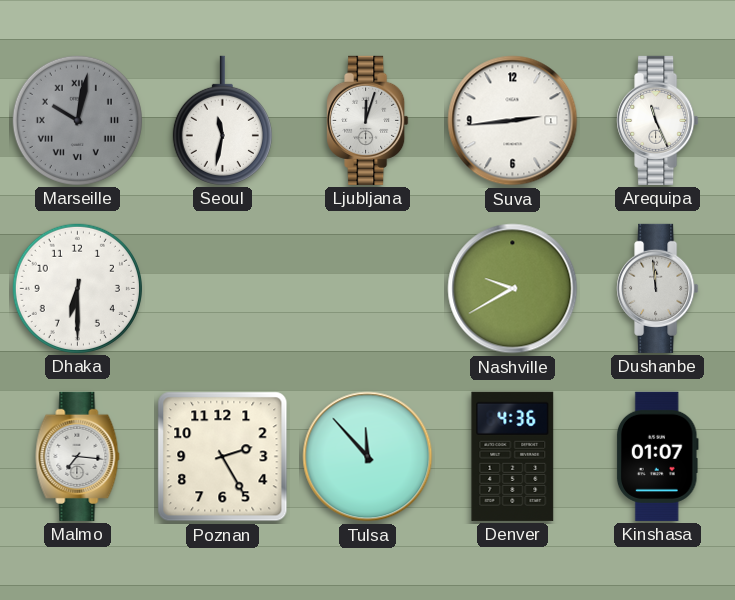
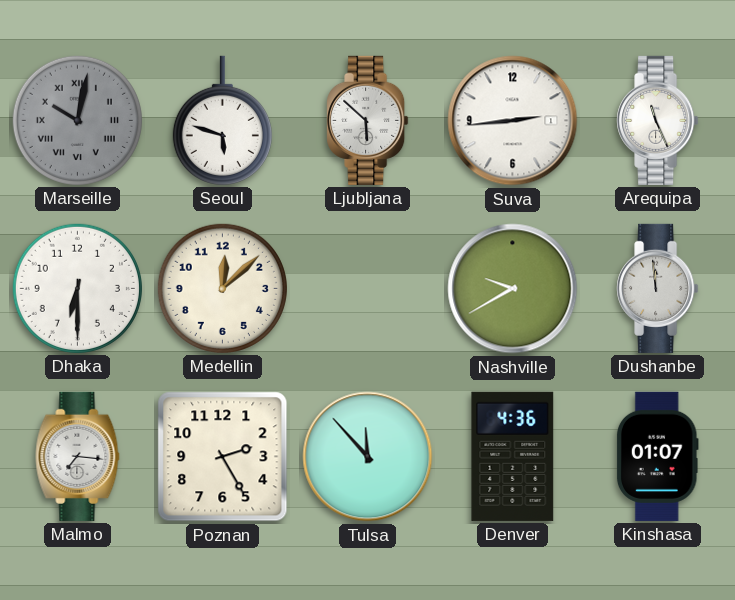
Seoul: 11:32 -> 5:48
Ljubljana: 12:03 -> 5:52
Medellin: none -> 12:08
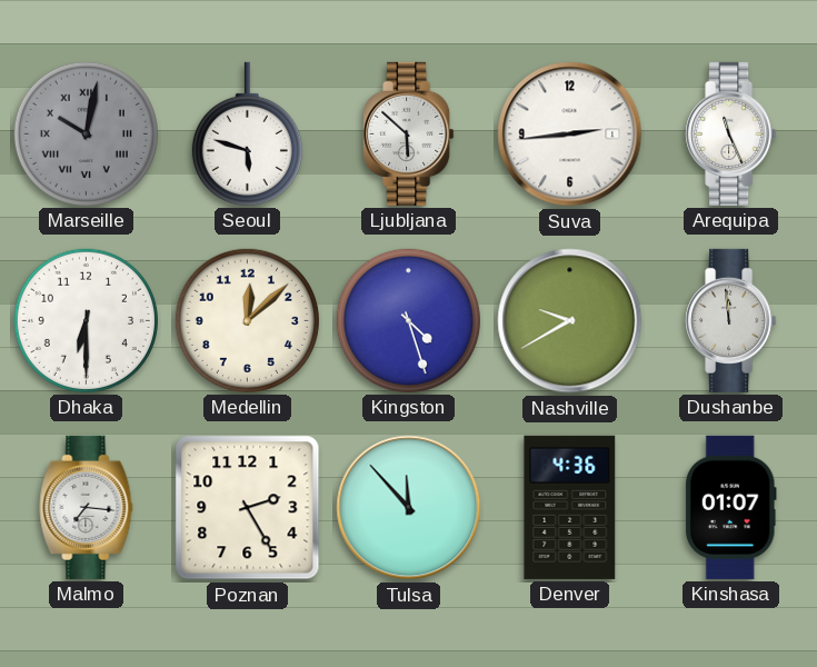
Kingston: none -> 4:27
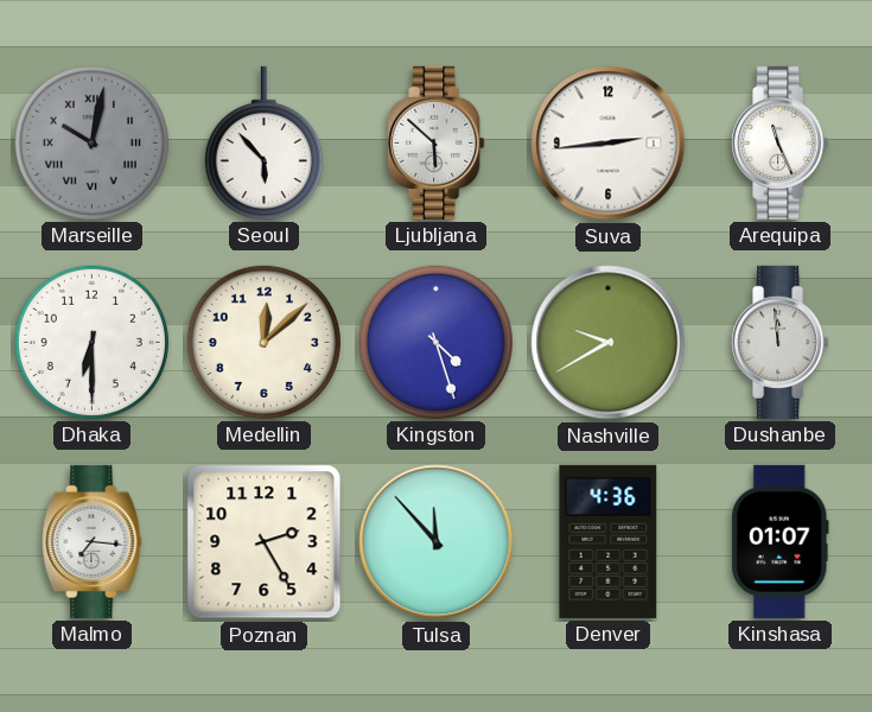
Seoul: 5:48 -> 5:53
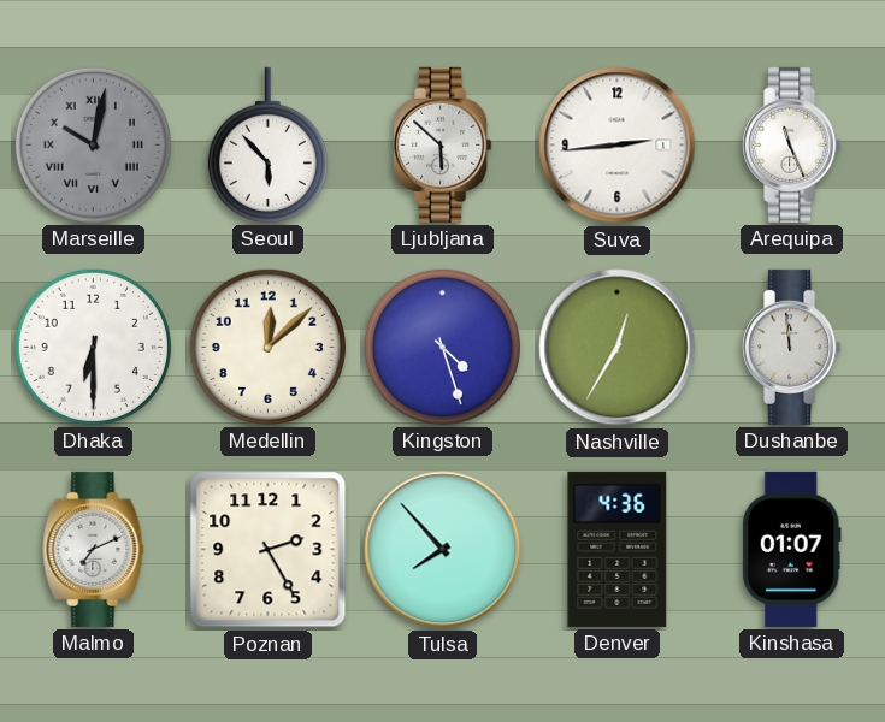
Nashville: 9:40 -> 12:35
Malmo: 7:16 -> 7:11
Tulsa: 11:53 -> 7:53
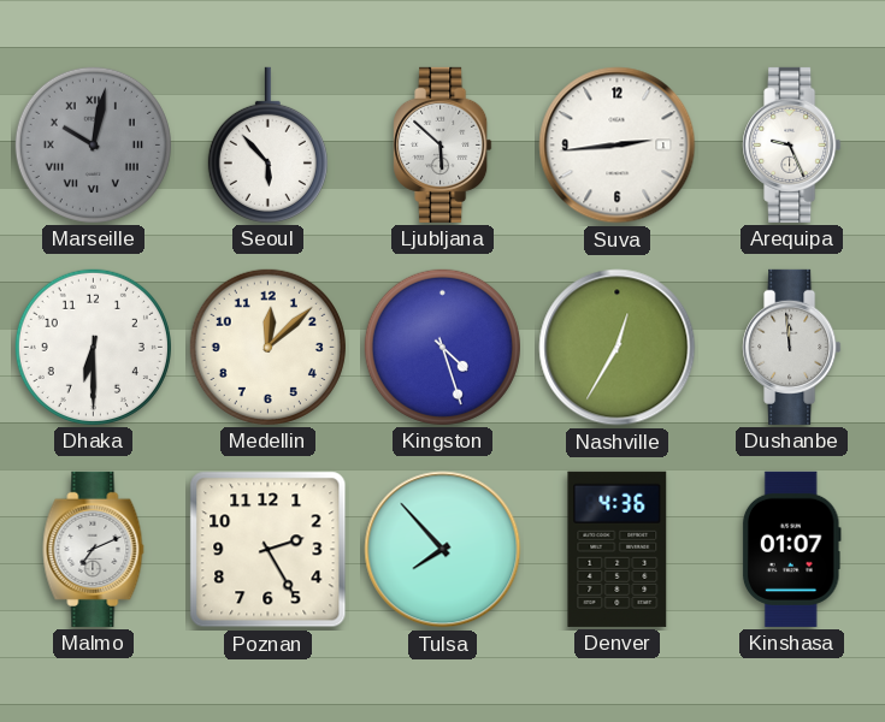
Arequipa: 11:26 -> 9:26
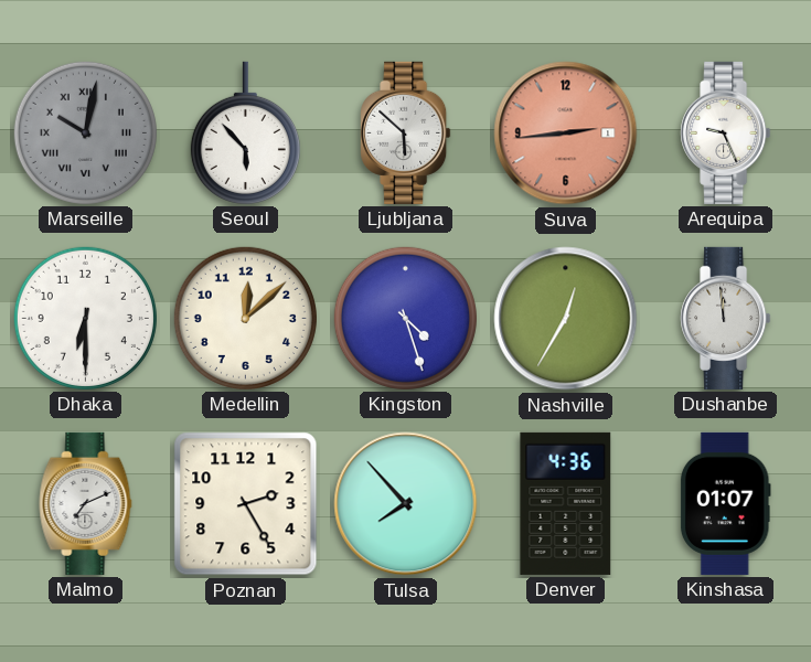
Suva dial: white -> salmon
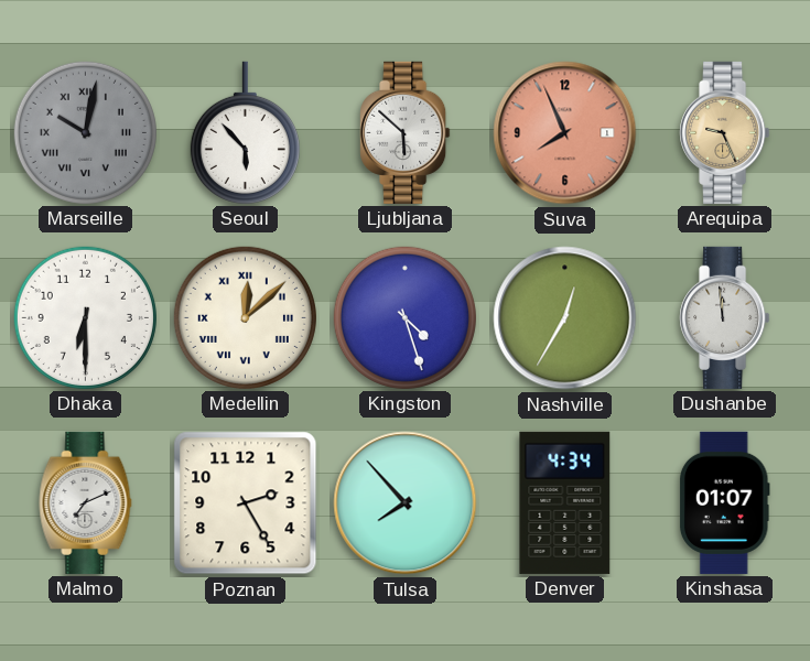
Suva: 2:44 -> 7:56
Arequipa dial: white -> champagne
Medellin numerals: Arabic -> Roman
Denver: 4:36 -> 4:34
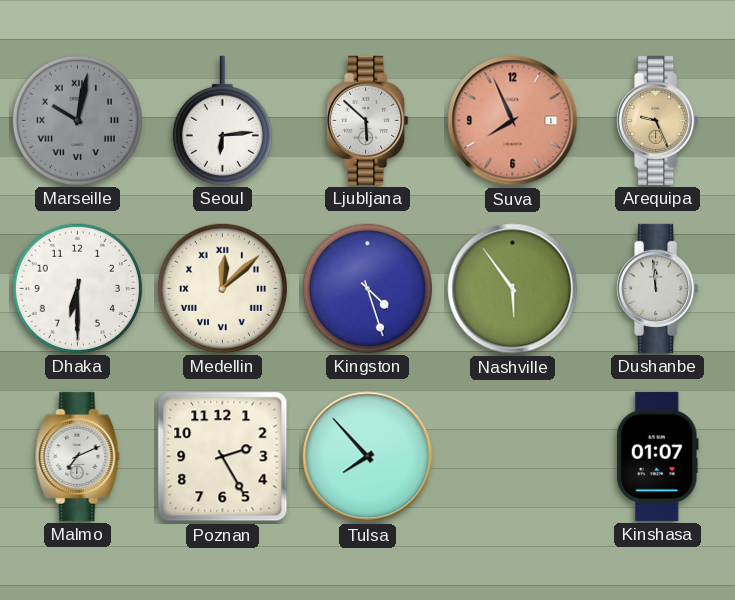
Seoul: 5:53 -> 6:14
Nashville: 12:35 -> 5:54
Denver: 4:34 -> none
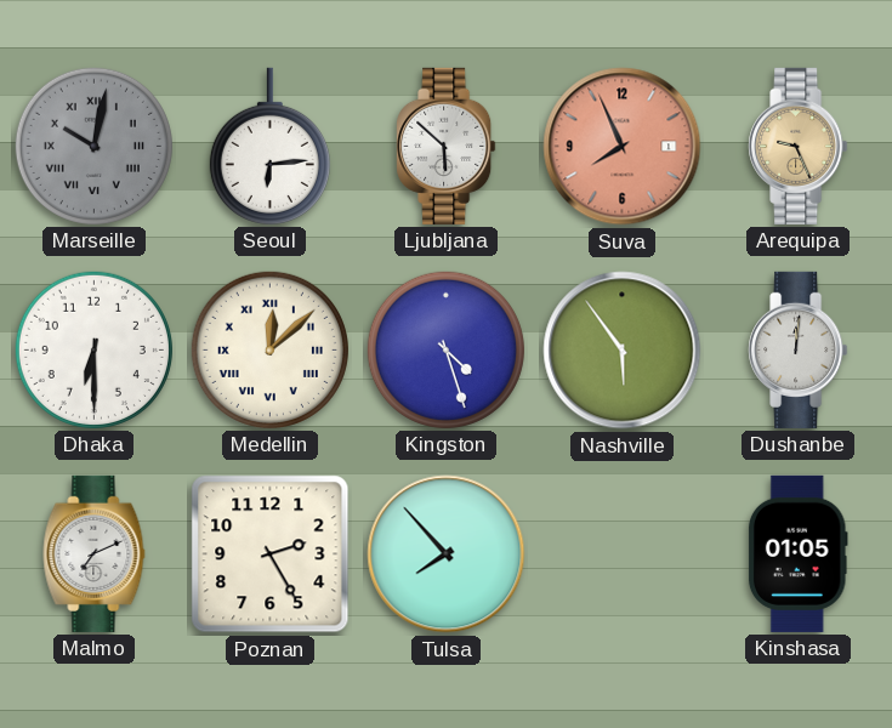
Dushanbe: 11:59 -> 12:01
Kinshasa: 01:07 -> 01:05
